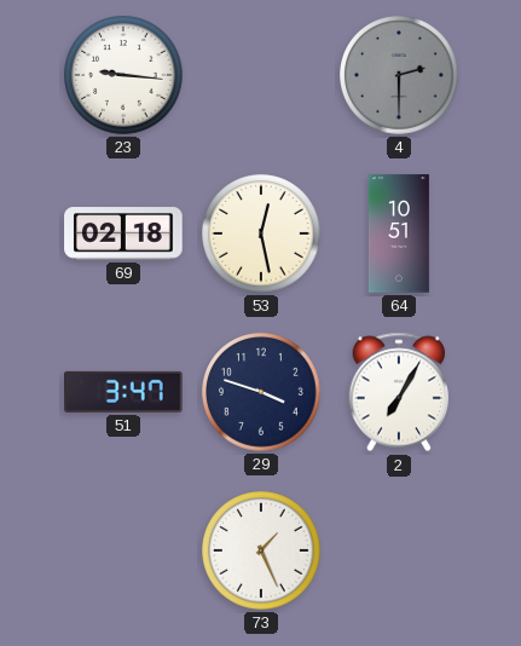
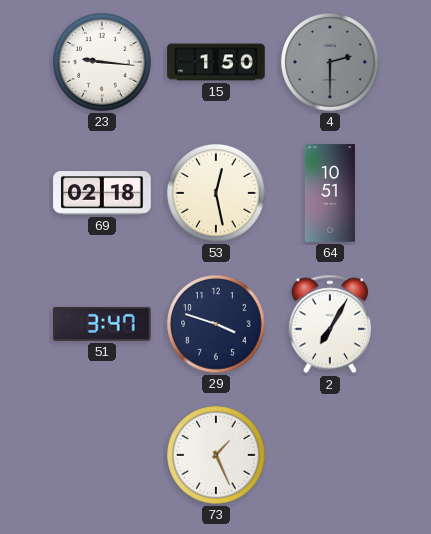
15: none -> 1:50
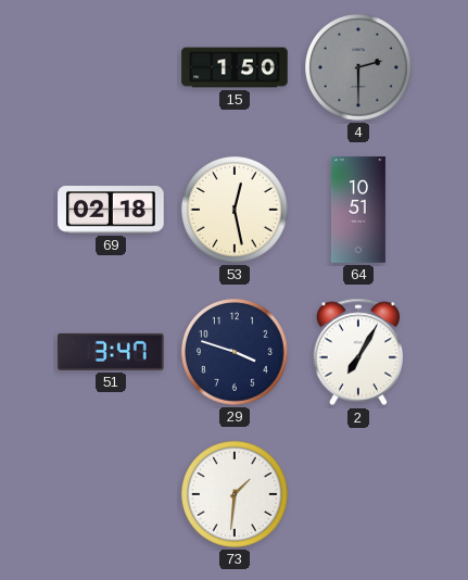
23: 9:16 -> none
73: 1:26 -> 1:31
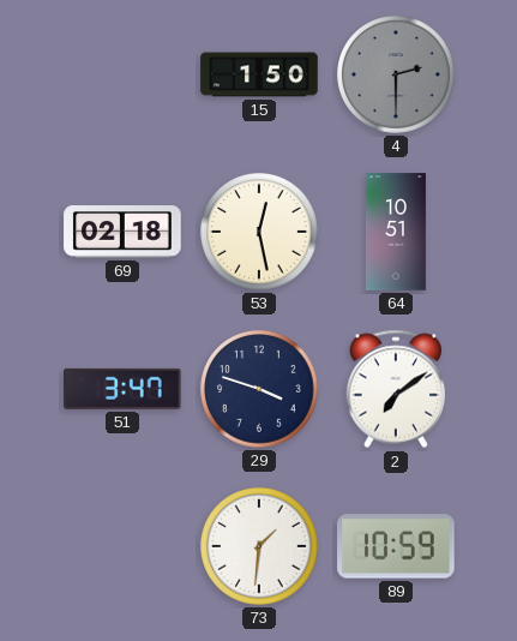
2: 7:05 -> 7:09
89: none -> 10:59
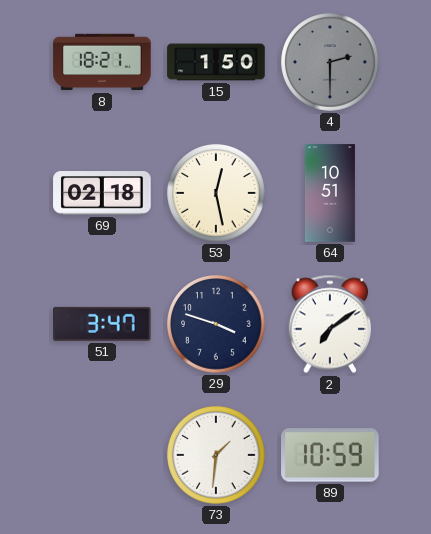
8: none -> 18:21
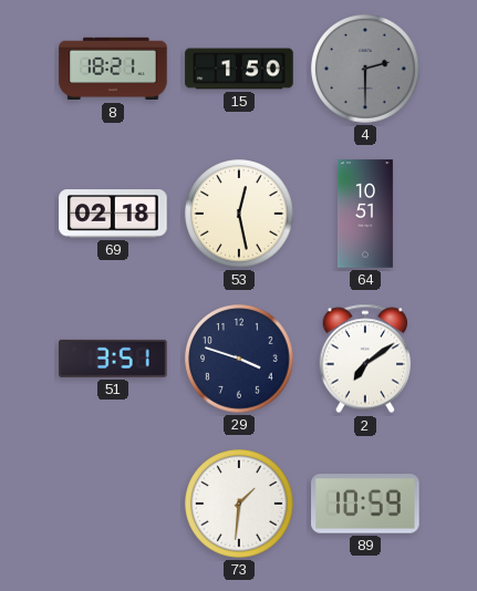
51: 3:47 -> 3:51
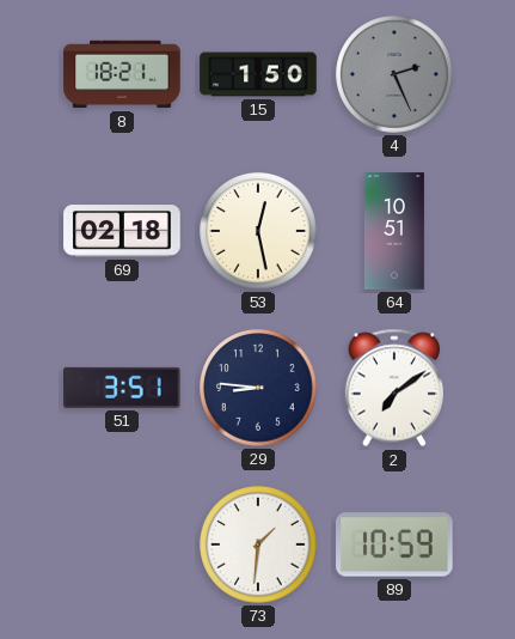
4: 2:30 -> 2:26
29: 3:48 -> 8:46
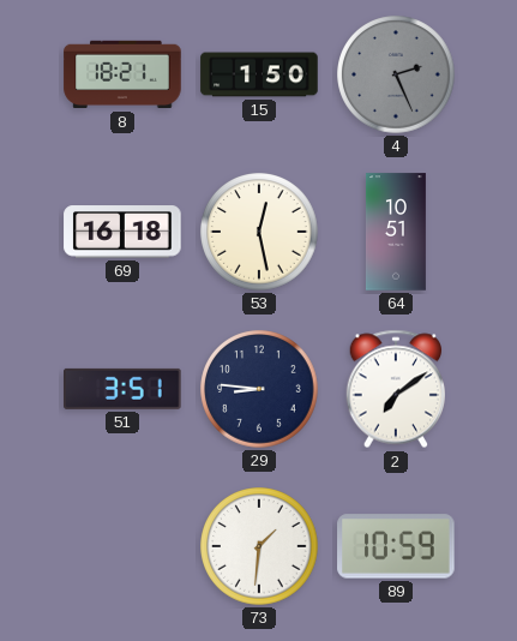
69: 02:18 -> 16:18
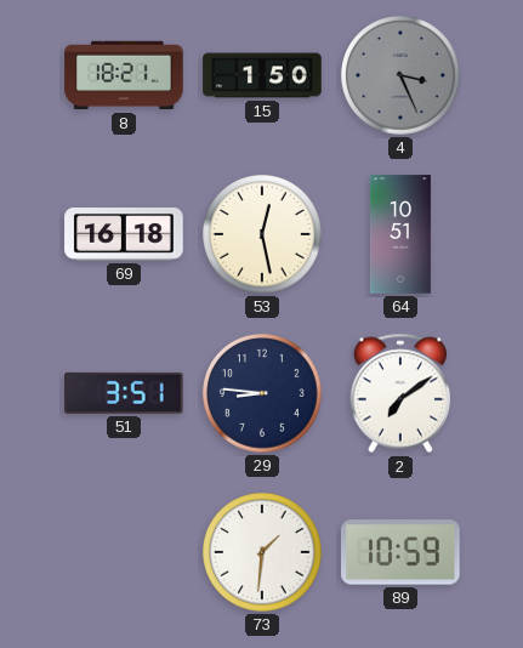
4: 2:26 -> 3:26
